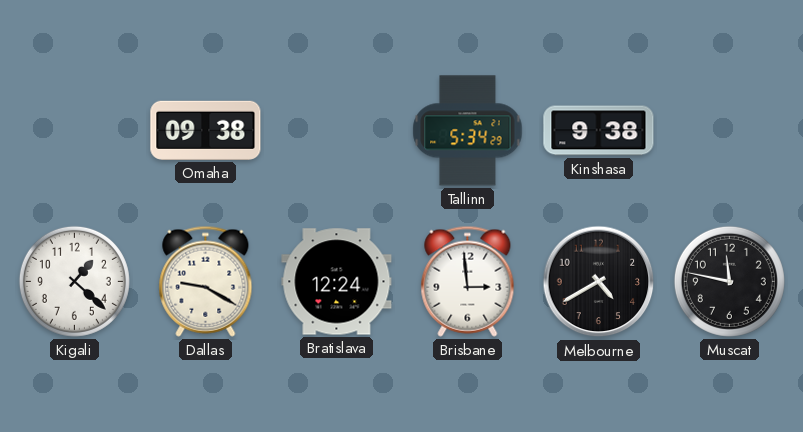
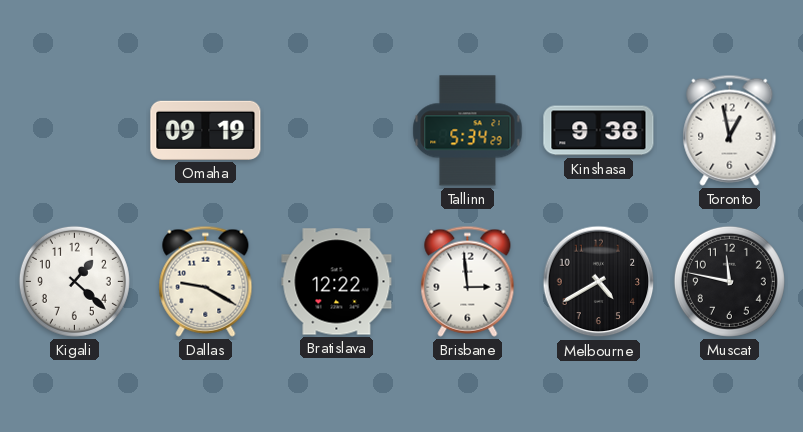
Omaha: 09:38 -> 09:19
Toronto: none -> 12:58
Bratislava: 12:24 -> 12:22
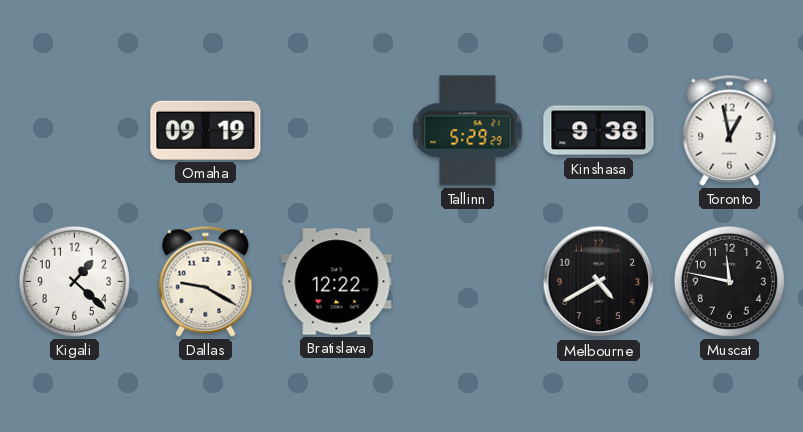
Tallinn: 5:34 -> 5:29
Brisbane: 2:59 -> none
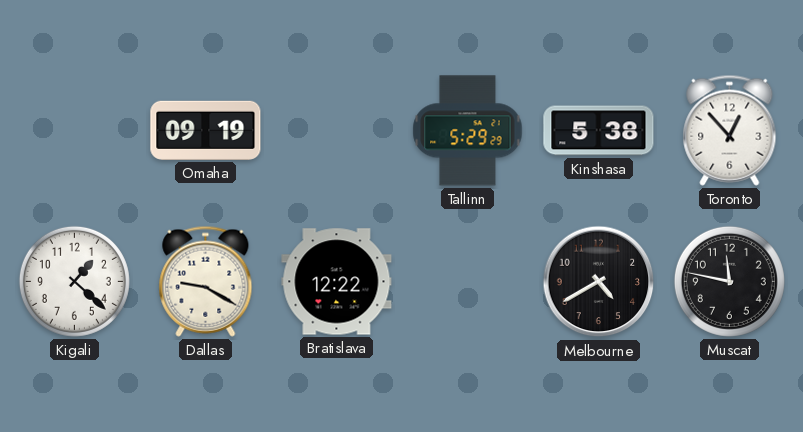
Kinshasa: 9:38 -> 5:38
Toronto: 12:58 -> 12:53
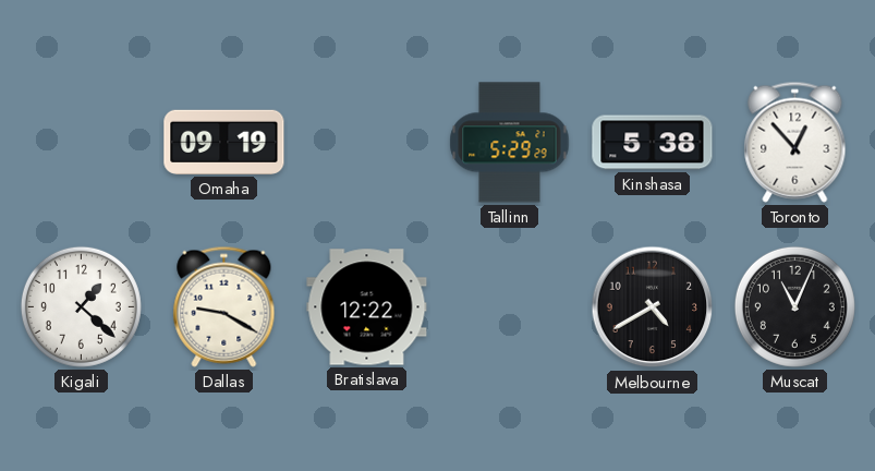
Muscat: 11:47 -> 11:04
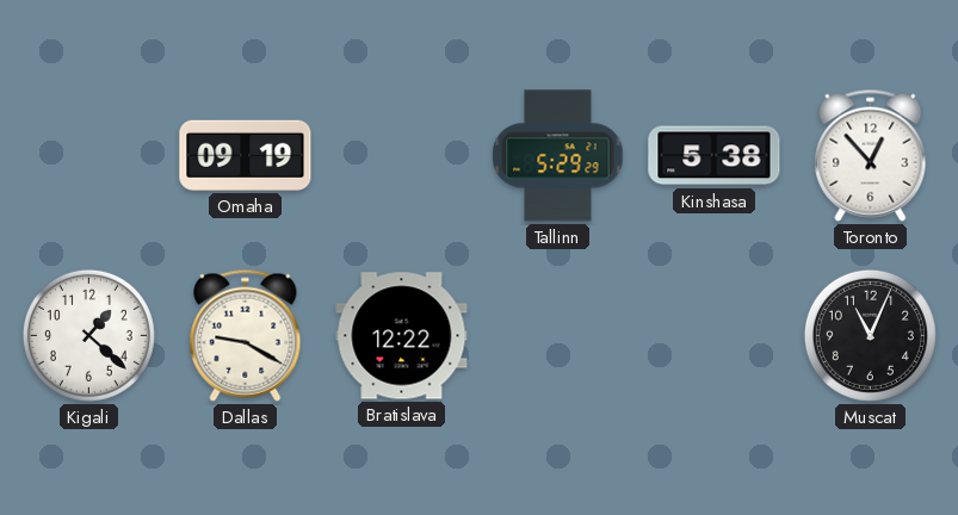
Melbourne: 4:40 -> none
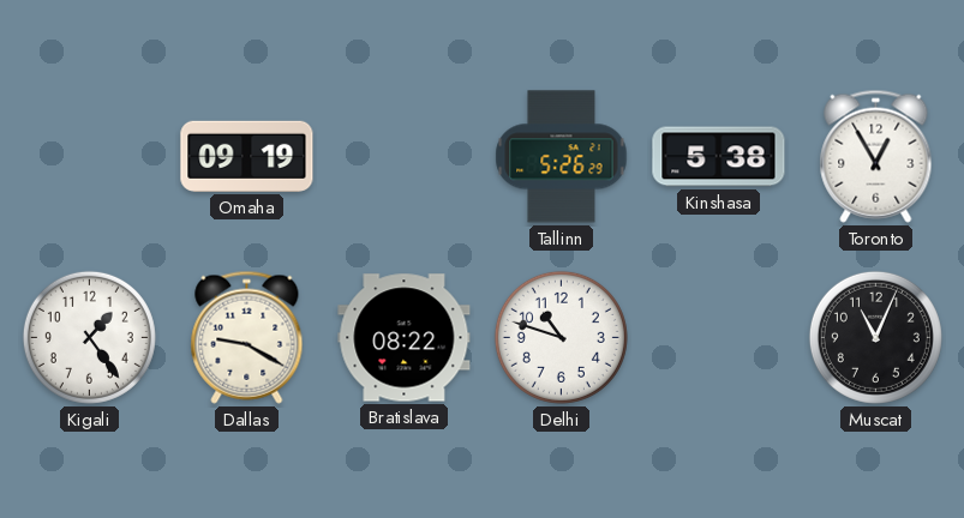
Tallinn: 5:29 -> 5:26
Toronto: 12:53 -> 12:55
Kigali: 1:22 -> 1:24
Bratislava: 12:22 -> 08:22
Delhi: none -> 10:48
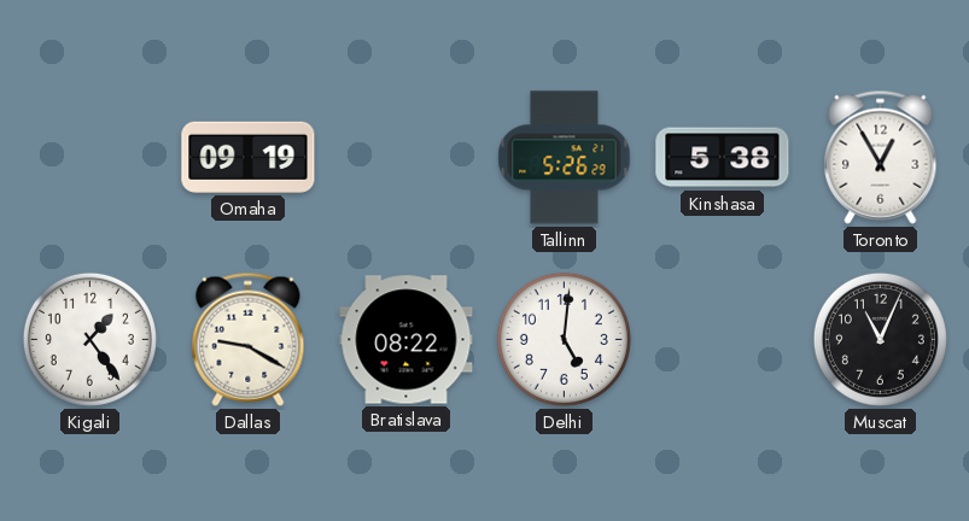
Delhi: 10:48 -> 5:01
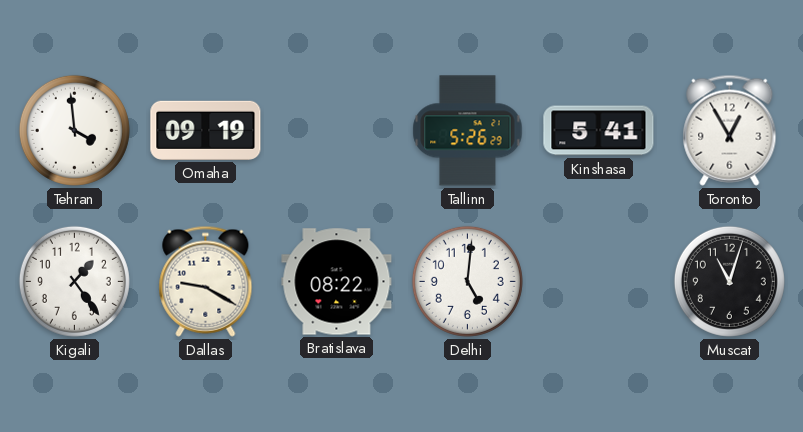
Tehran: none -> 3:59
Kinshasa: 5:38 -> 5:41
Muscat: 11:04 -> 11:03
